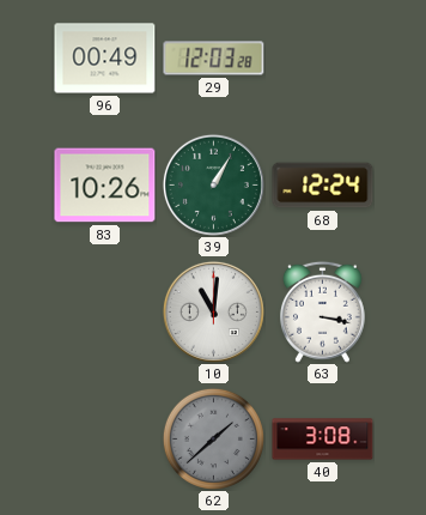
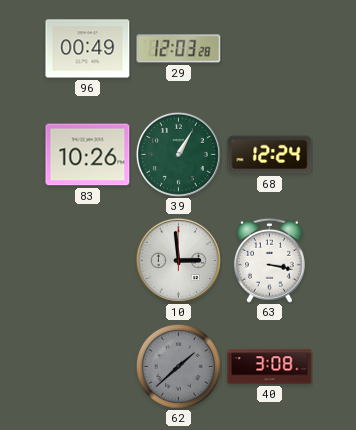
10: 11:01 -> 2:59
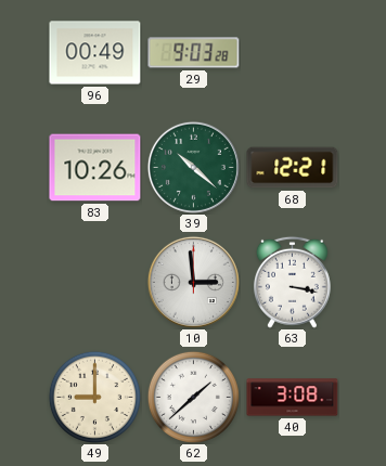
29: 12:03 -> 9:03
39: 1:05 -> 10:22
68: 12:24 -> 12:21
49: none -> 9:00
62 dial: grey -> white
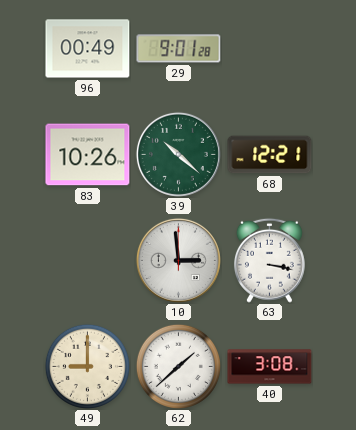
29: 9:03 -> 9:01
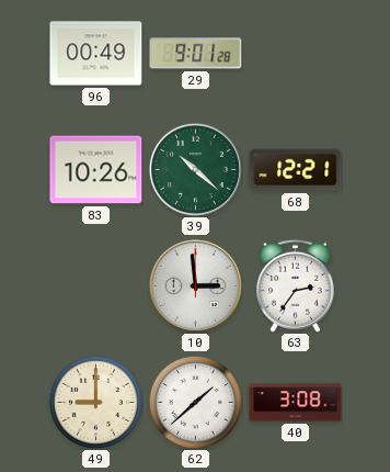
63: 3:17 -> 2:36
